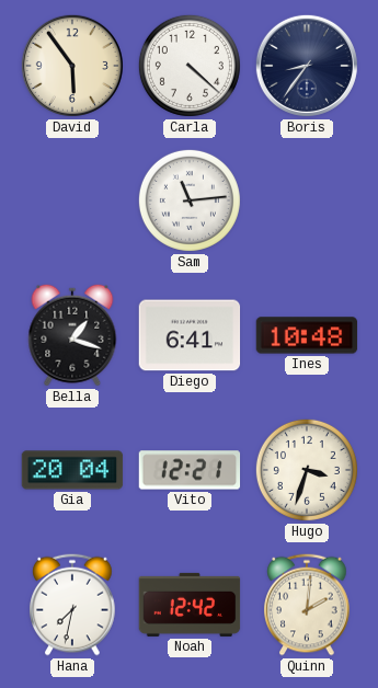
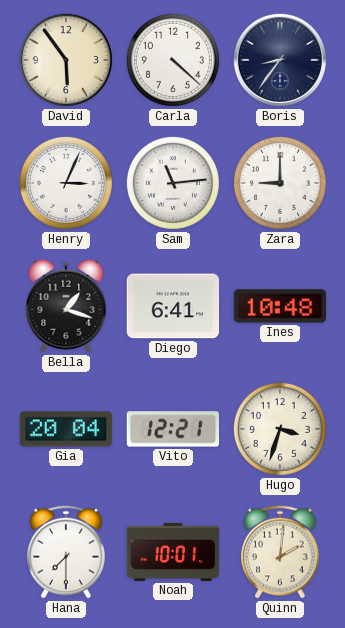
Henry: none -> 3:04
Zara: none -> 9:00
Hana: 7:32 -> 7:30
Noah: 12:42 -> 10:01
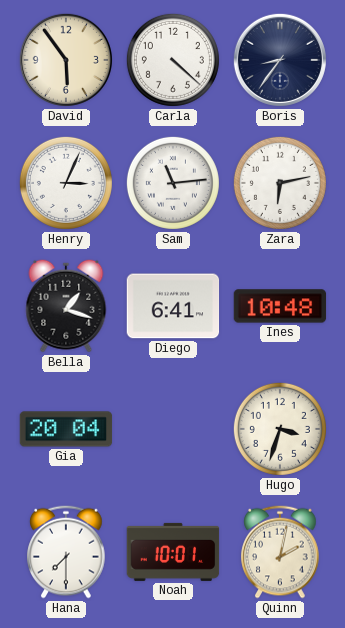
Zara: 9:00 -> 6:13
Vito: 12:21 -> none
Quinn: 2:01 -> 2:02
